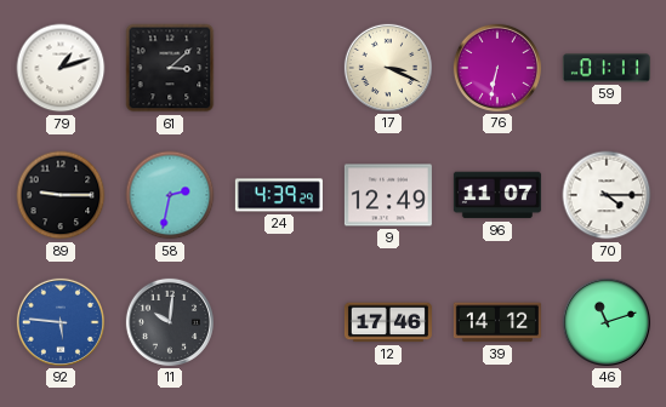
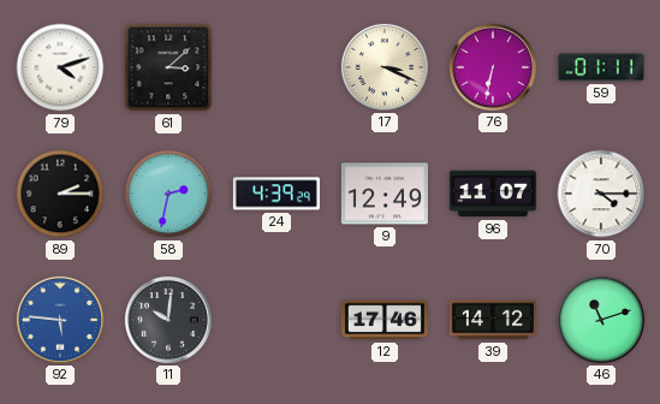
79: 1:12 -> 4:12
89: 9:15 -> 2:15
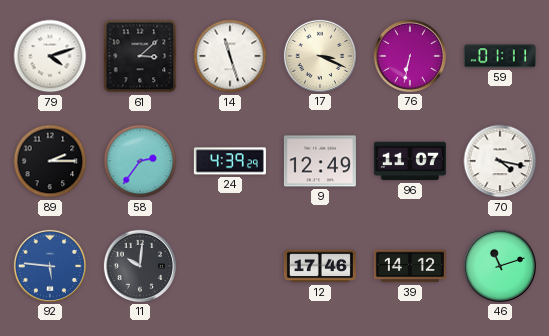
14: none -> 11:27
58: 2:32 -> 2:36
70: 4:15 -> 4:17
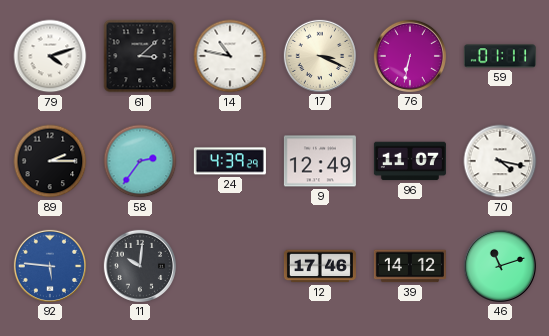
14: 11:27 -> 10:47
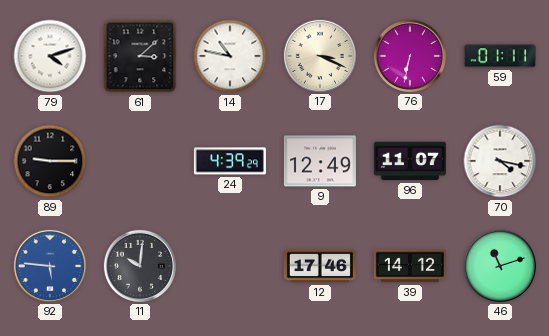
89: 2:15 -> 9:15
58: 2:36 -> none
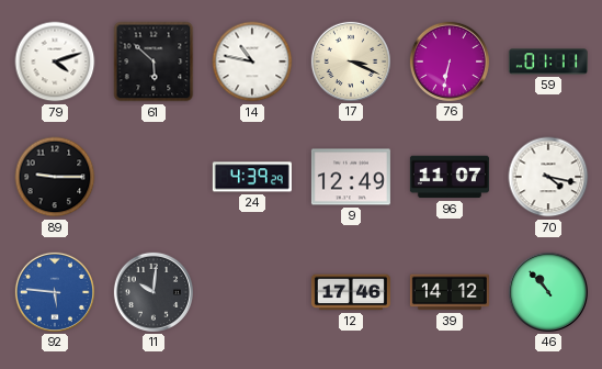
61: 3:08 -> 5:52
46: 11:12 -> 10:53
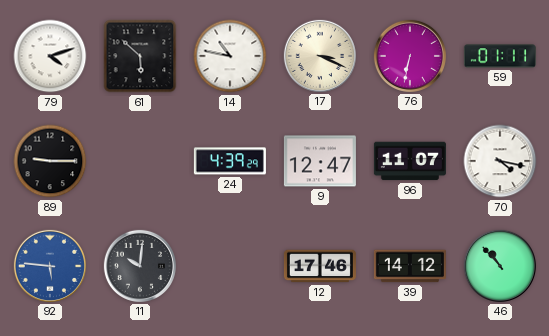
9: 12:49 -> 12:47
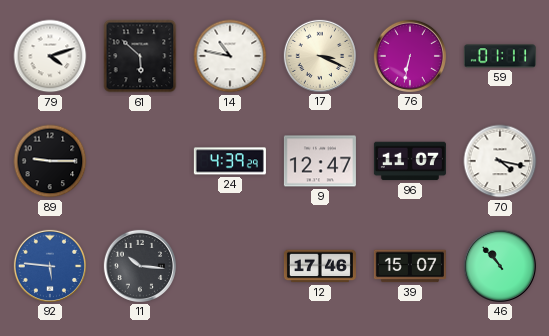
11: 10:01 -> 10:16
39: 14:12 -> 15:07
